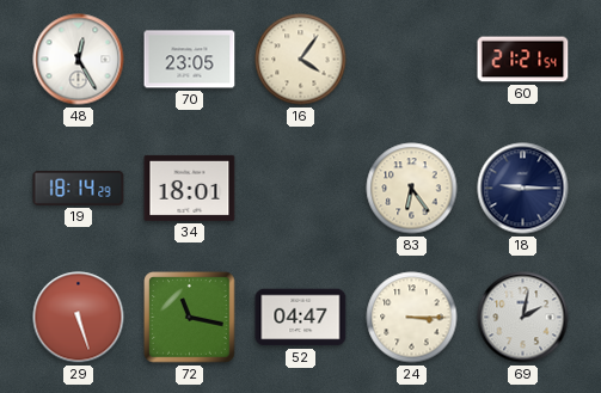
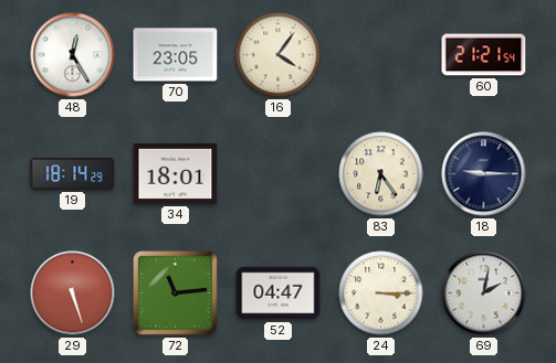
72: 11:17 -> 11:14
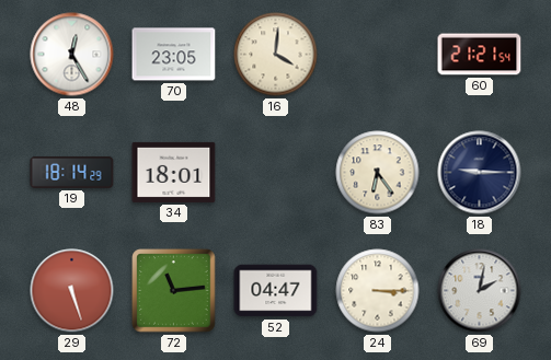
16: 4:06 -> 4:01
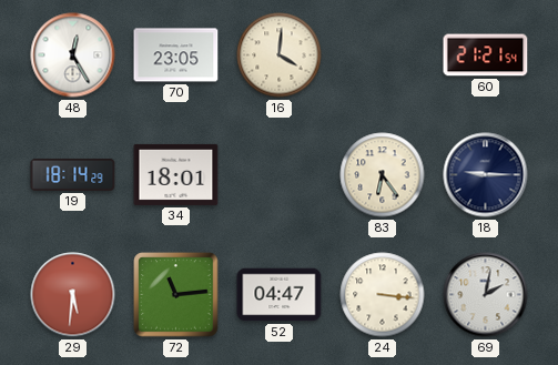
29: 5:27 -> 5:31
24: 3:15 -> 3:16
